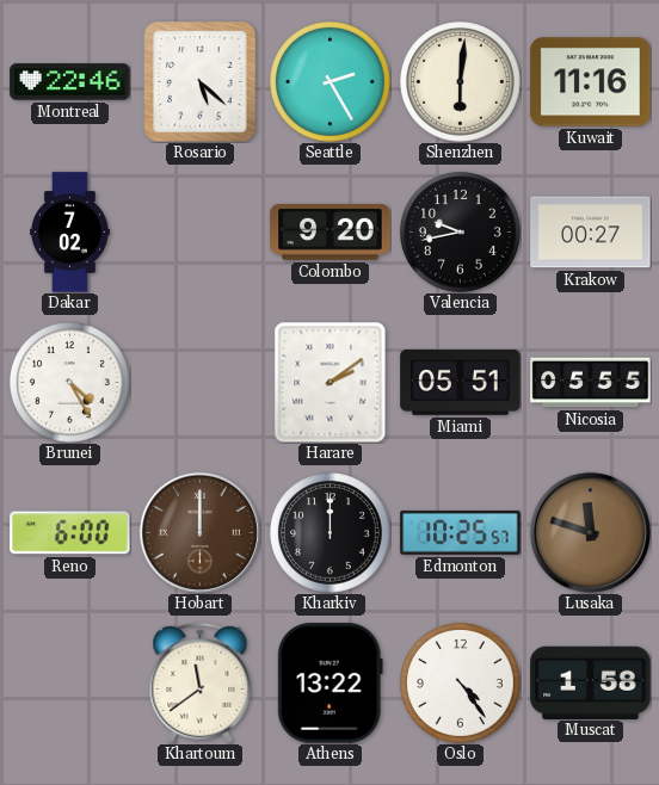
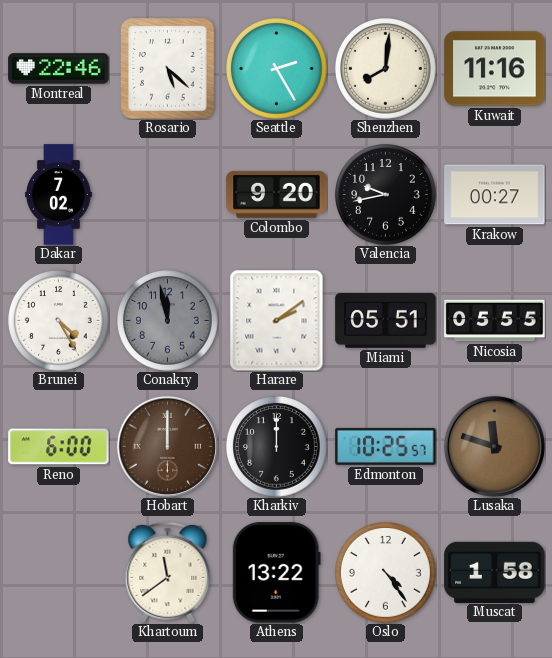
Shenzhen: 6:01 -> 8:01
Conakry: none -> 11:58
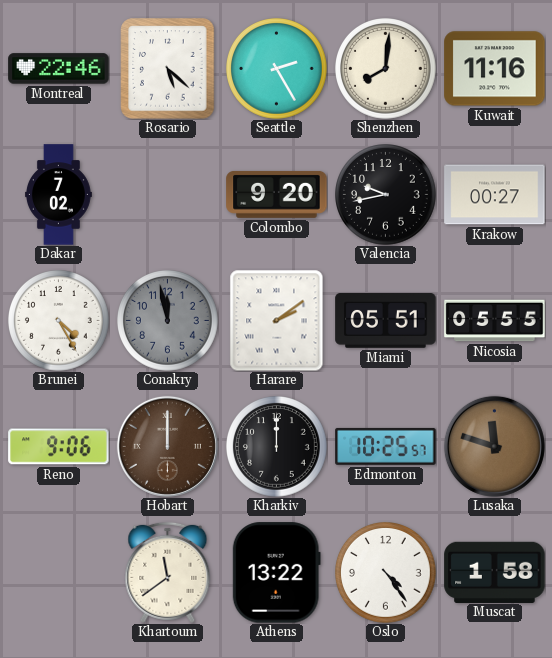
Reno: 6:00 -> 9:06
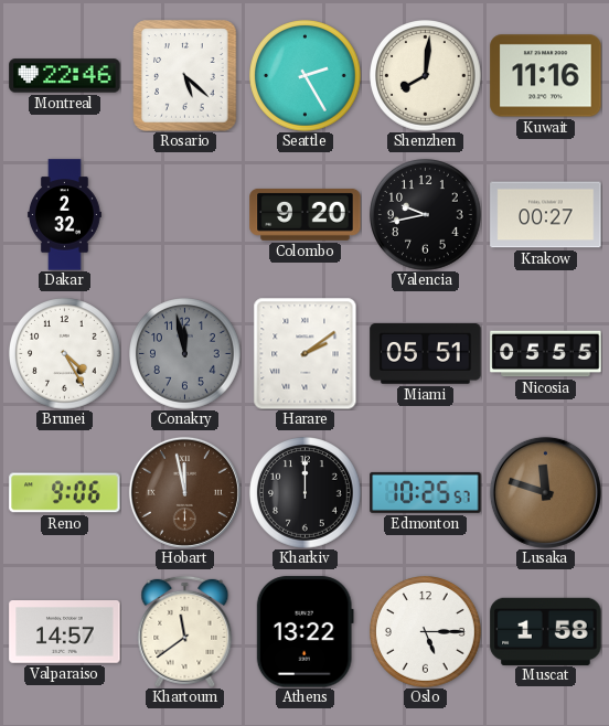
Dakar: 7:02 -> 2:32
Hobart: 12:00 -> 11:58
Valparaiso: none -> 14:57
Oslo: 4:24 -> 5:15
